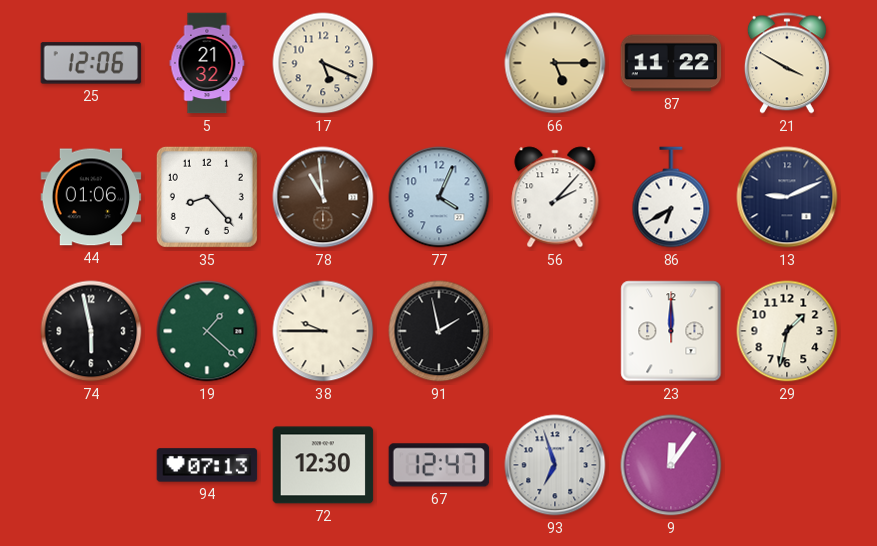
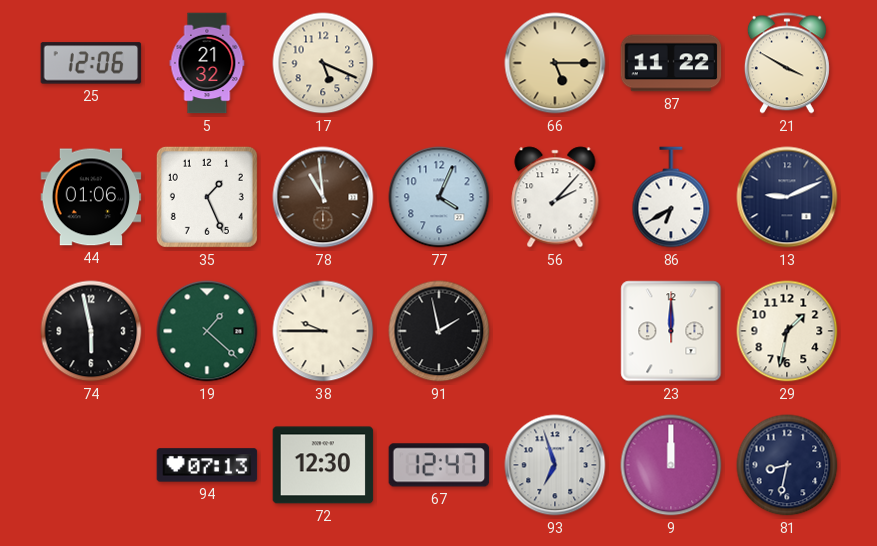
35: 8:23 -> 1:26
9: 12:06 -> 12:00
81: none -> 8:32
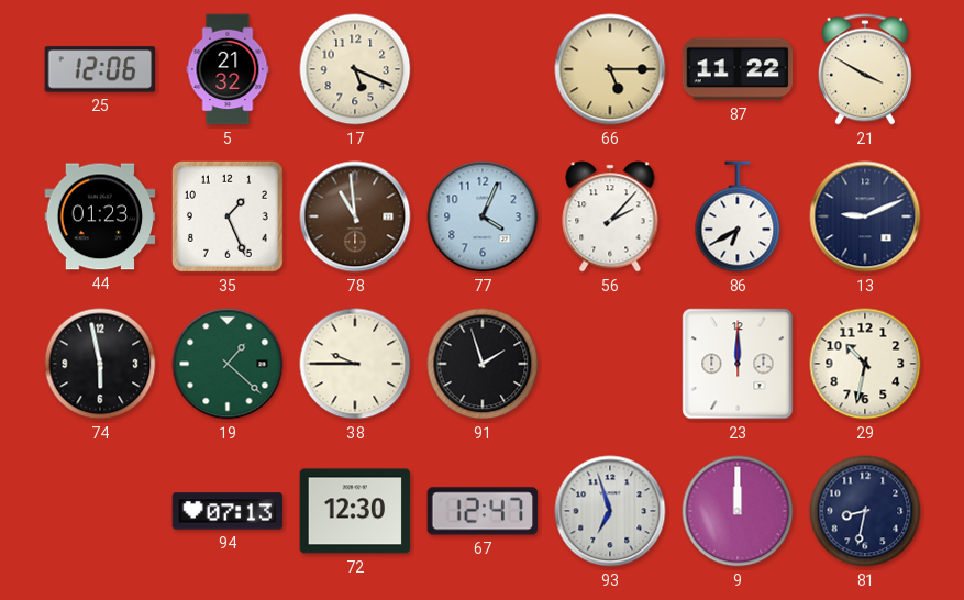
44: 01:06 -> 01:23
91: 1:58 -> 1:57
29: 1:32 -> 10:32
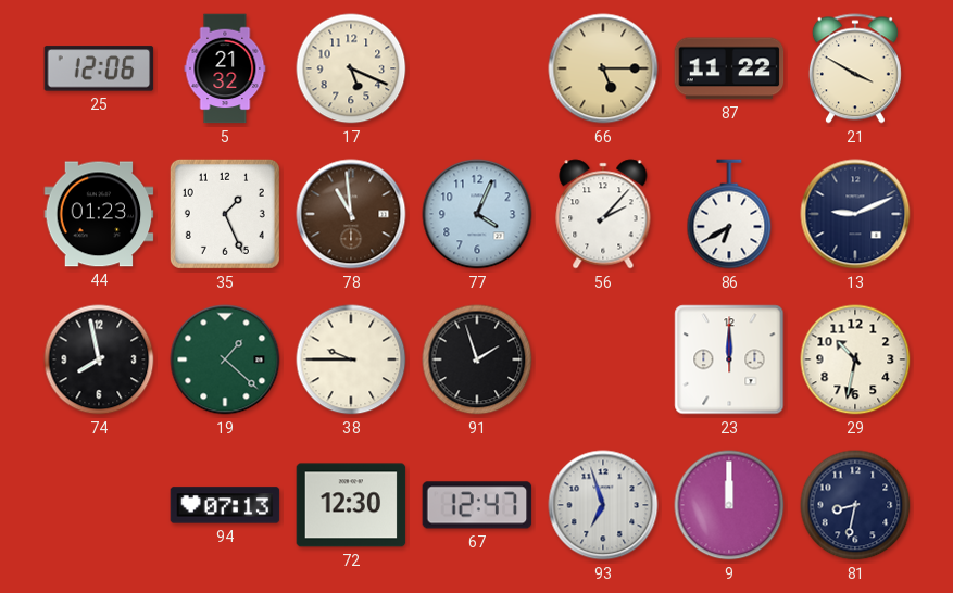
74: 5:58 -> 7:58
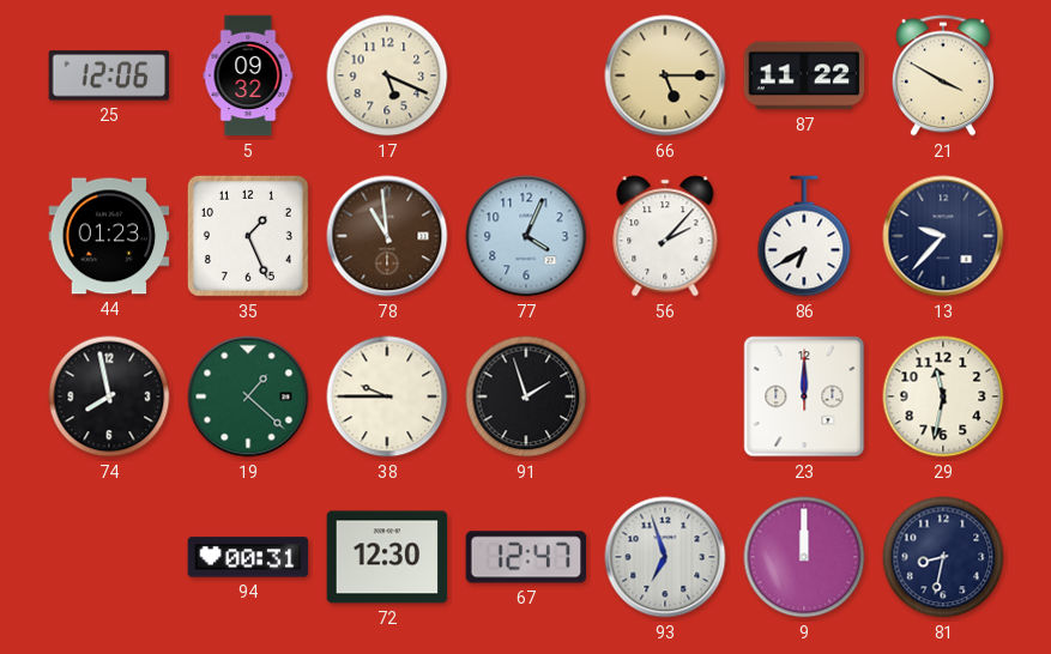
5: 21:32 -> 09:32
13: 9:11 -> 9:37
29: 10:32 -> 11:32
94: 07:13 -> 00:31
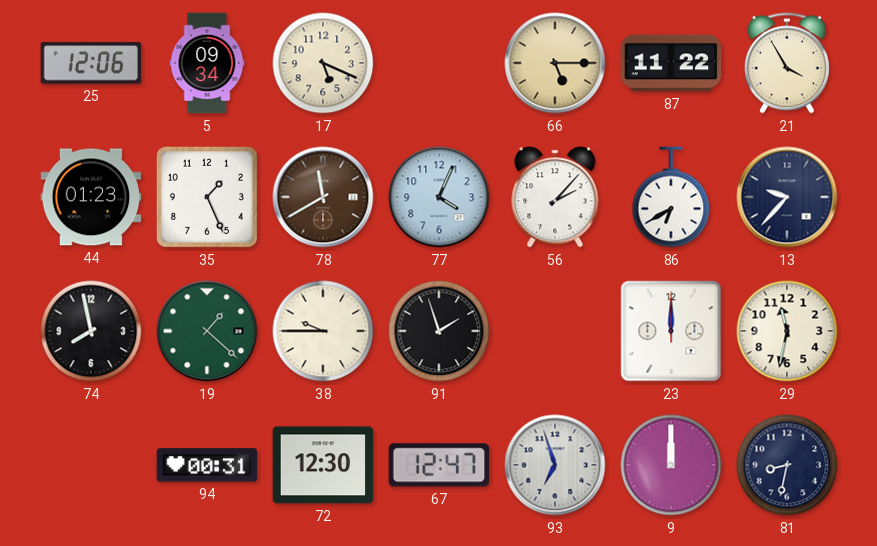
5: 09:32 -> 09:34
21: 3:50 -> 3:55
78: 10:59 -> 11:40
